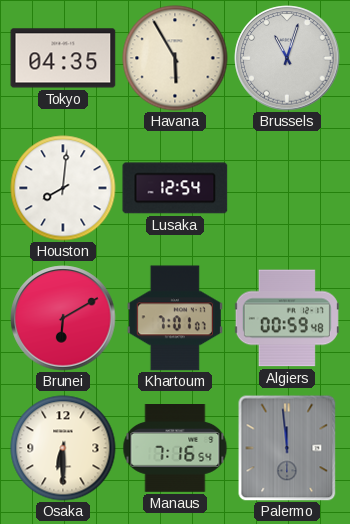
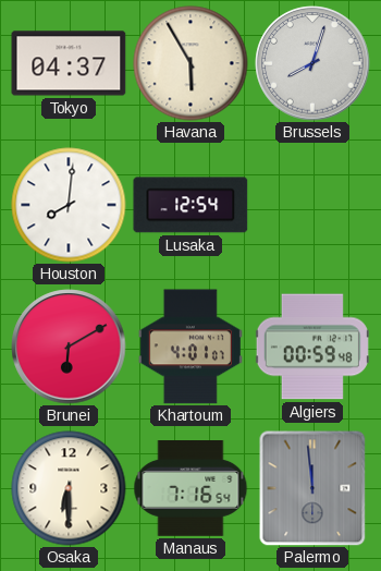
Tokyo: 04:35 -> 04:37
Brussels: 11:03 -> 8:03
Khartoum: 7:01 -> 4:01
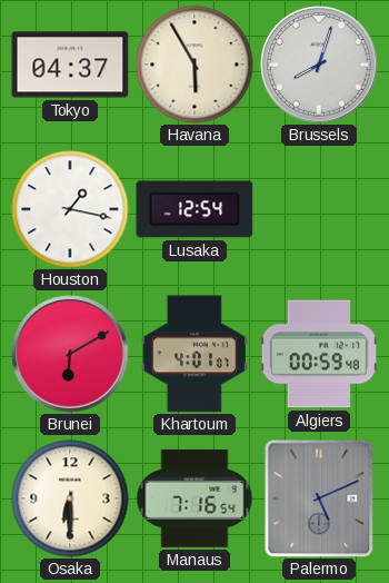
Houston: 8:01 -> 1:17
Palermo: 11:59 -> 5:11
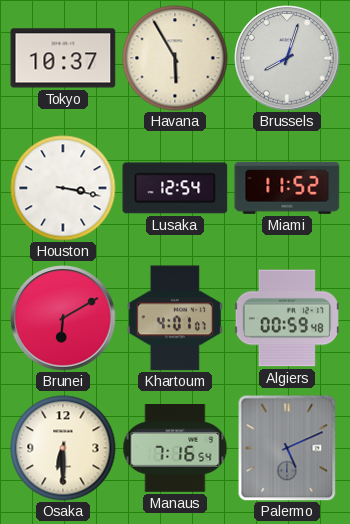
Tokyo: 04:37 -> 10:37
Houston: 1:17 -> 3:17
Miami: none -> 11:52
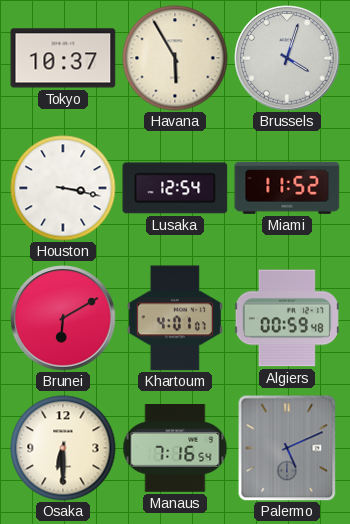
Brussels: 8:03 -> 4:03
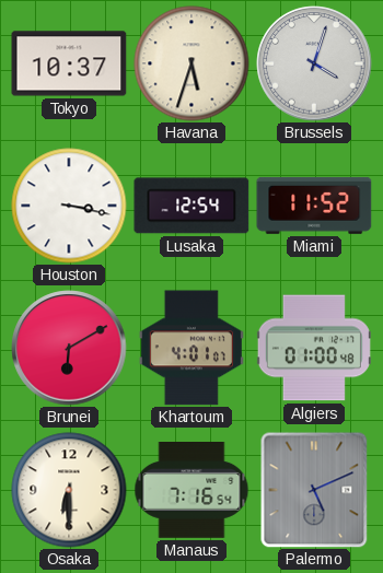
Havana: 5:55 -> 5:33
Algiers: 00:59 -> 01:00
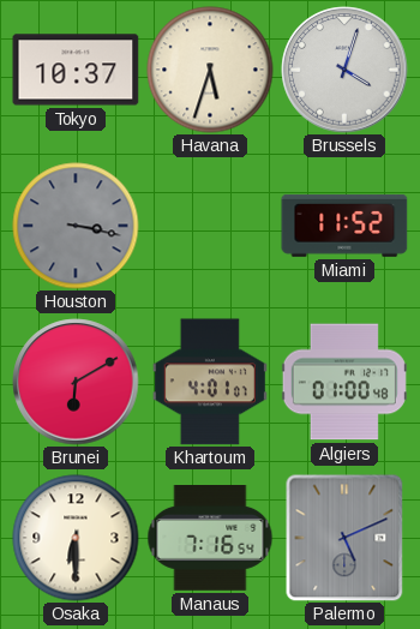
Houston dial: white -> grey
Lusaka: 12:54 -> none
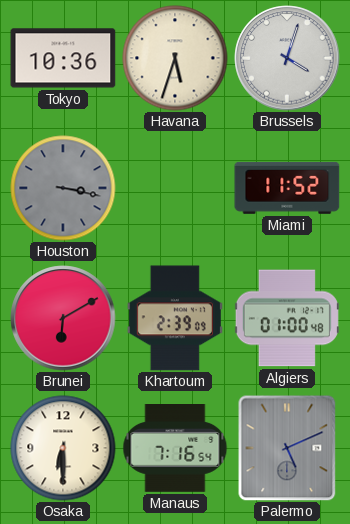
Tokyo: 10:37 -> 10:36
Khartoum: 4:01 -> 2:39
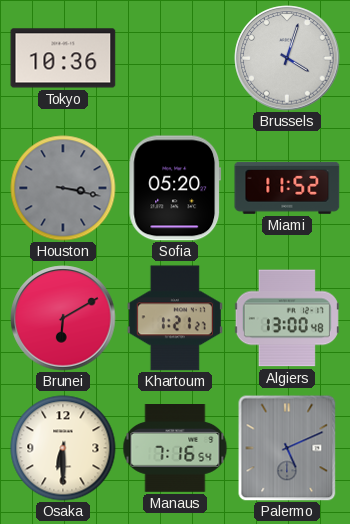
Havana: 5:33 -> none
Sofia: none -> 05:20
Khartoum: 2:39 -> 1:21
Algiers: 01:00 -> 13:00
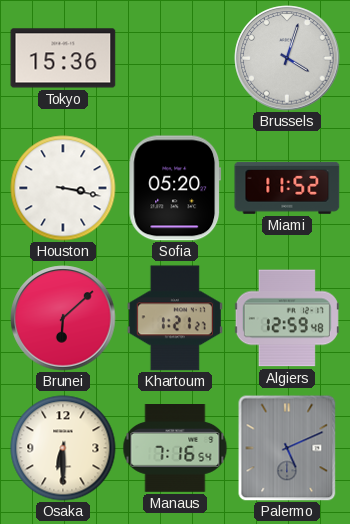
Tokyo: 10:36 -> 15:36
Houston dial: grey -> white
Brunei: 6:10 -> 6:08
Algiers: 13:00 -> 12:59
